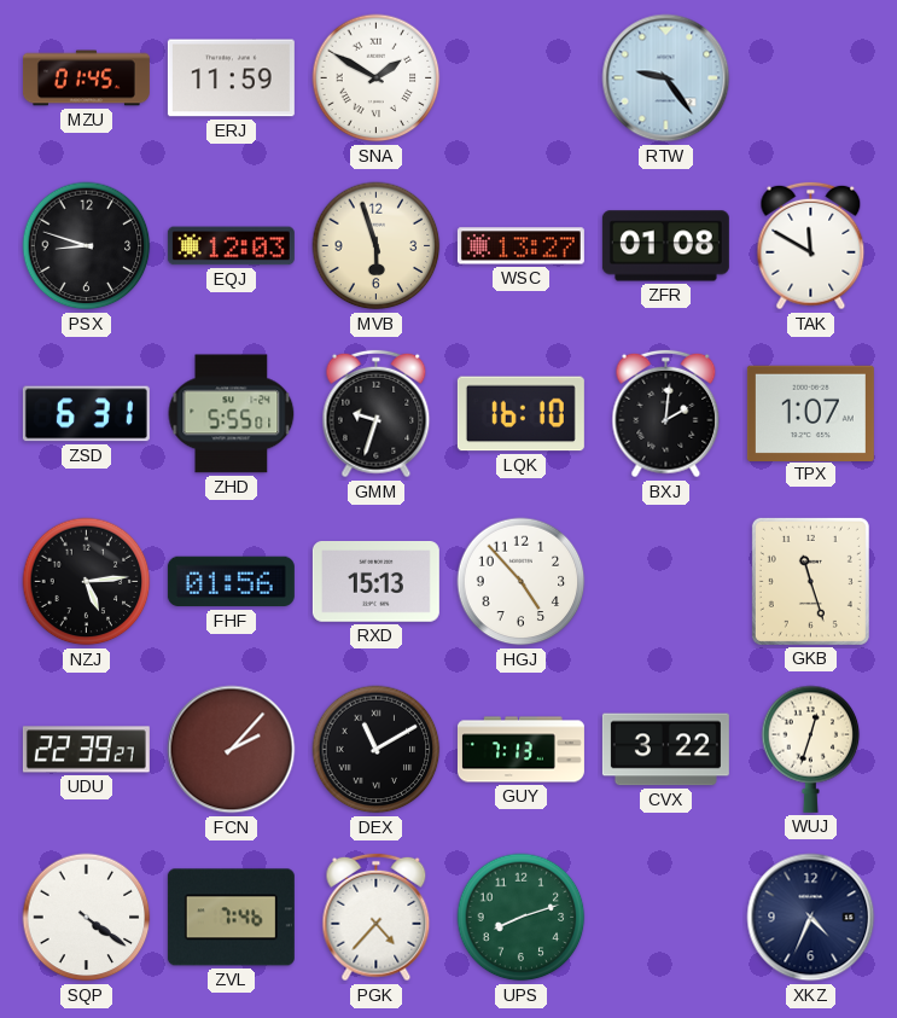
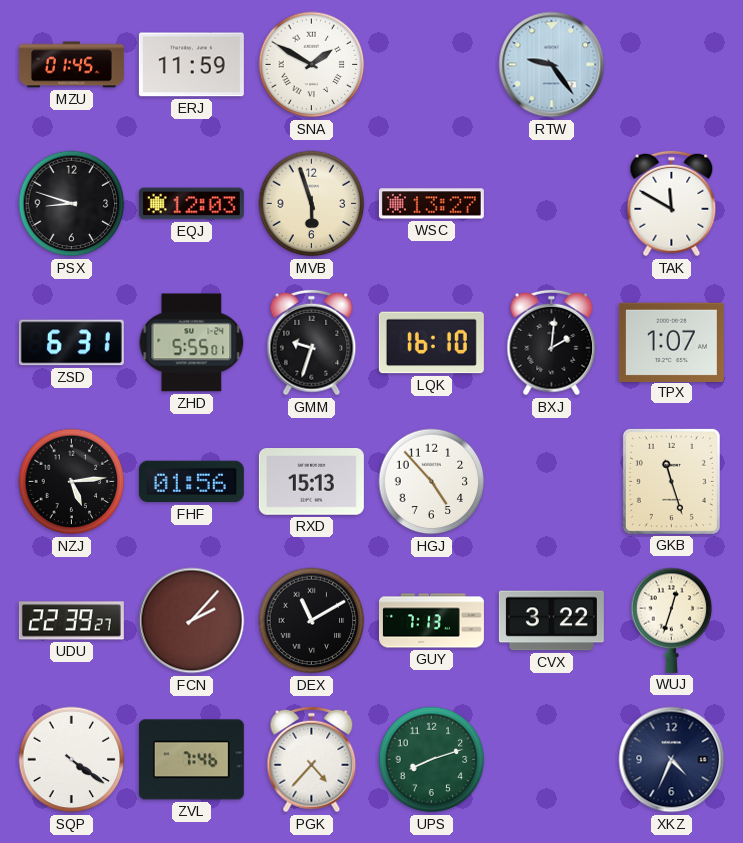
ZFR: 01:08 -> none
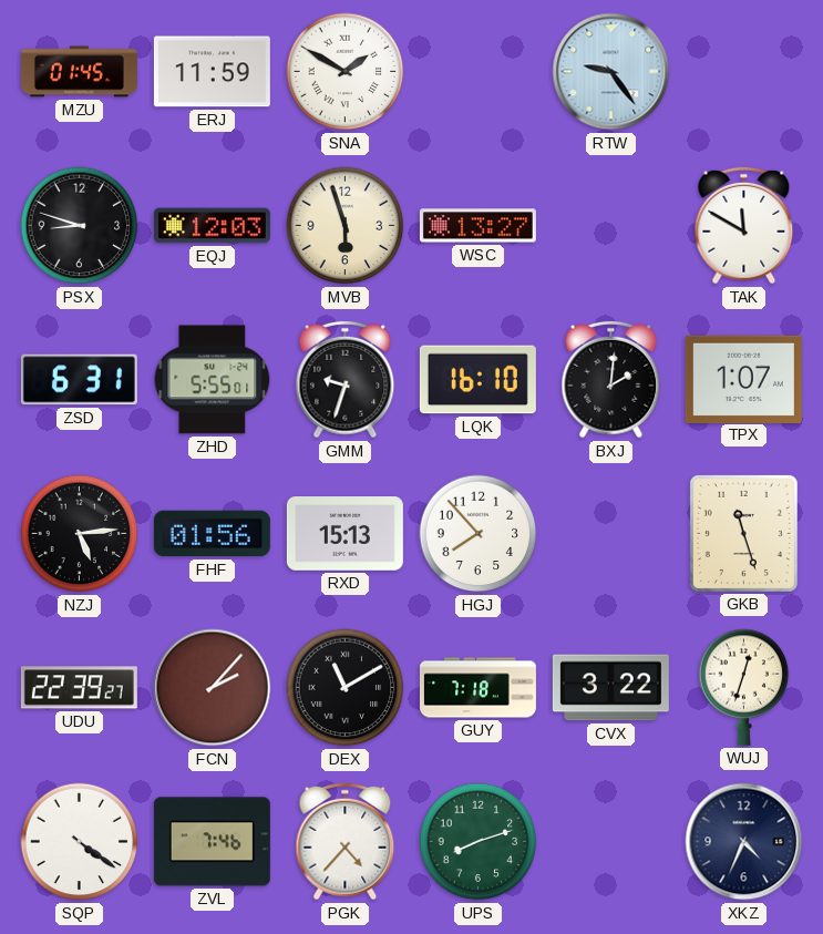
HGJ: 4:53 -> 7:53
GUY: 7:13 -> 7:18
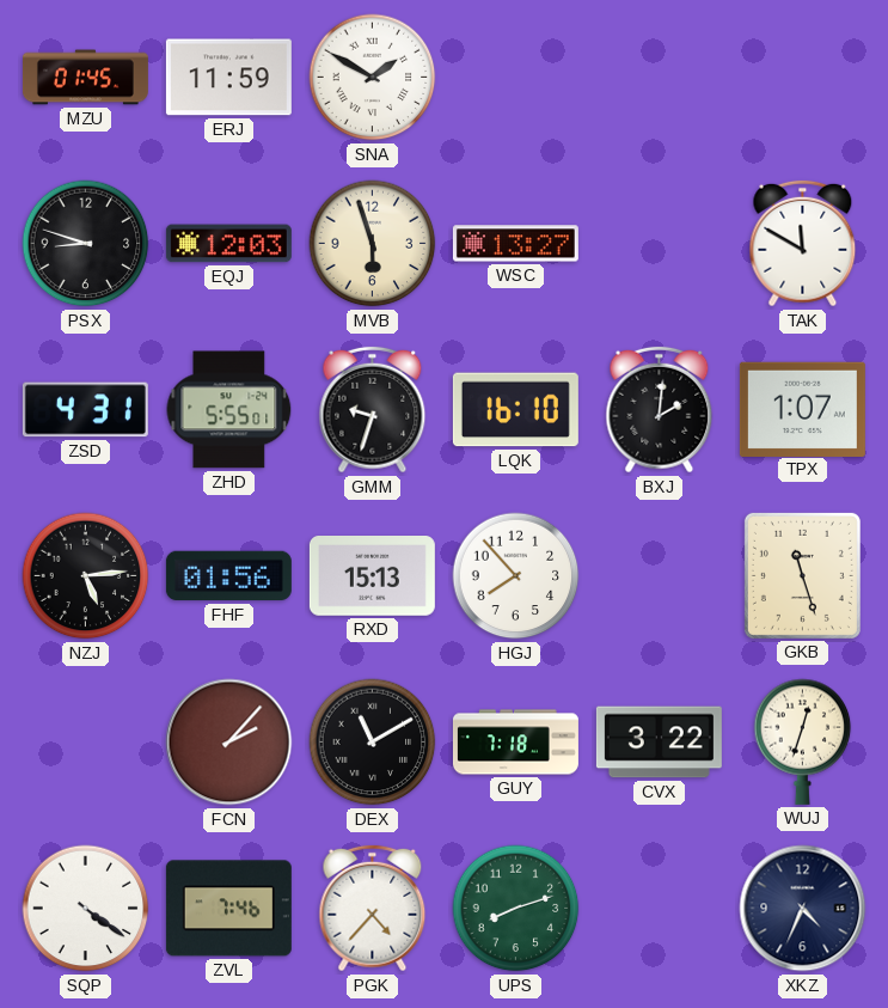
RTW: 9:24 -> none
ZSD: 6:31 -> 4:31
UDU: 22:39 -> none
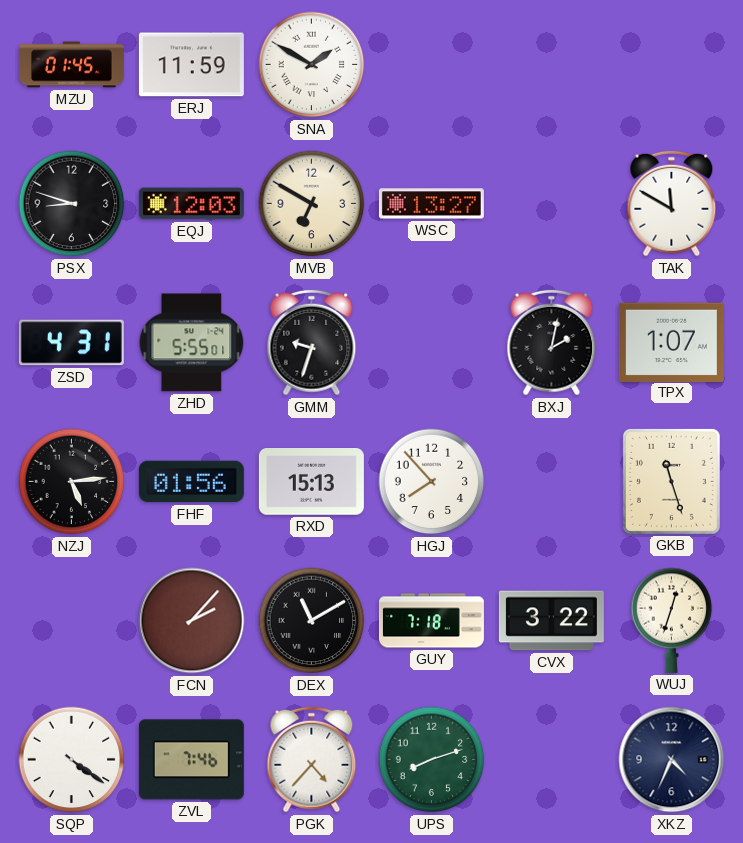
MVB: 5:57 -> 6:50
LQK: 16:10 -> none
BXJ: 2:01 -> 2:02
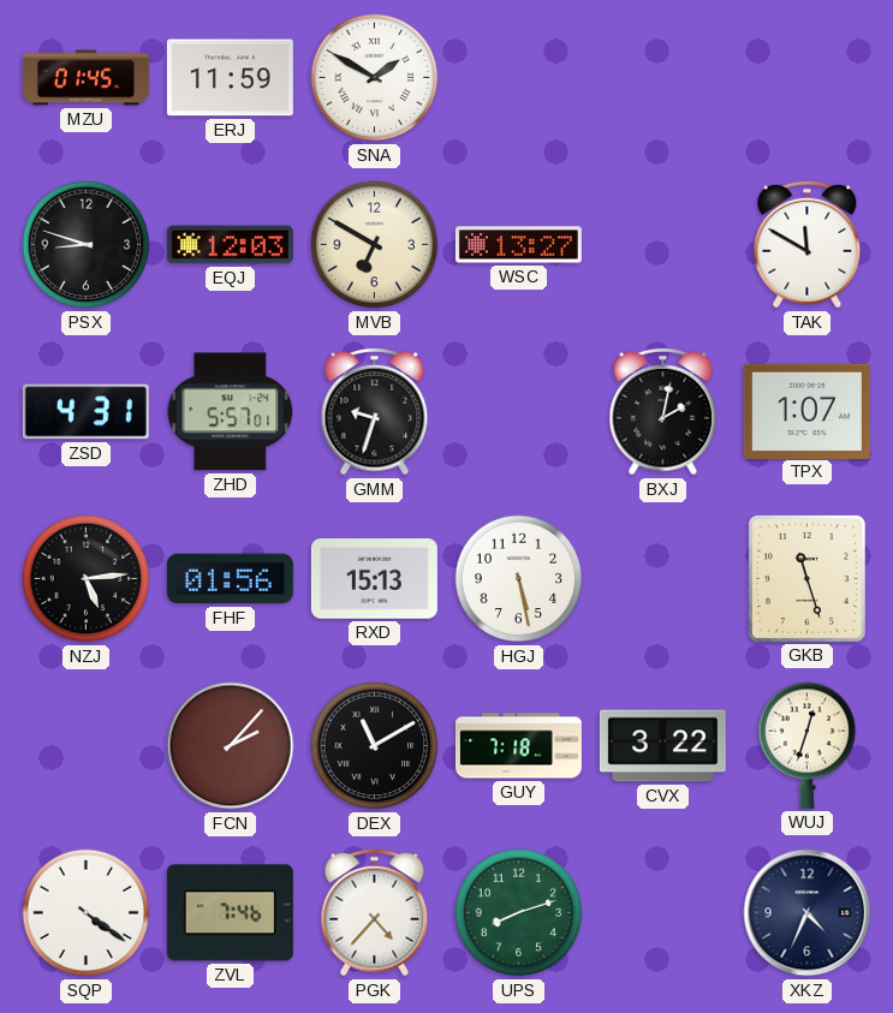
ZHD: 5:55 -> 5:57
HGJ: 7:53 -> 5:28
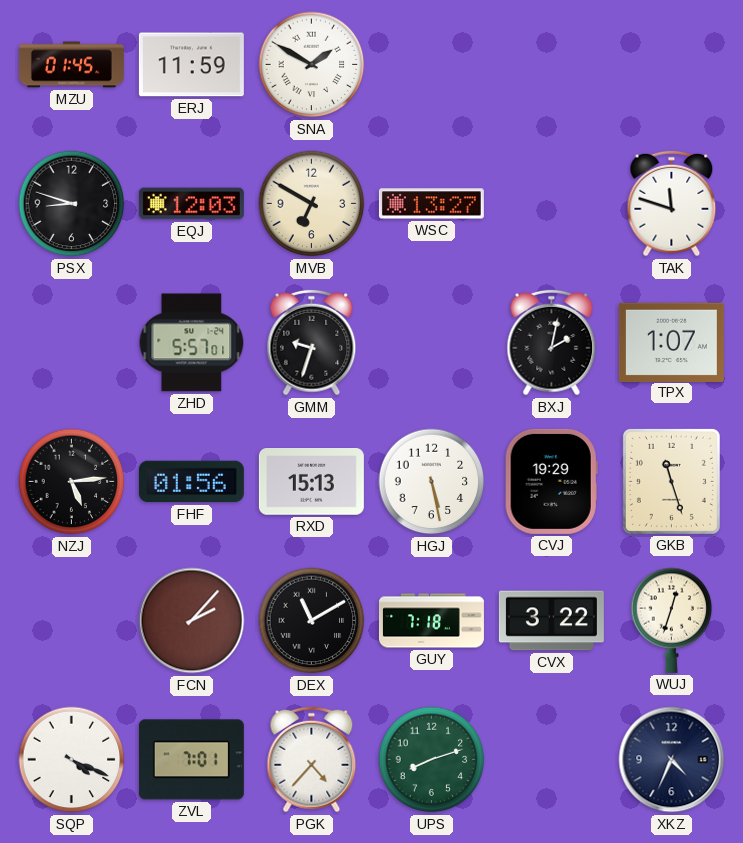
TAK: 11:50 -> 11:48
ZSD: 4:31 -> none
CVJ: none -> 19:29
SQP: 4:21 -> 4:19
ZVL: 7:46 -> 7:01
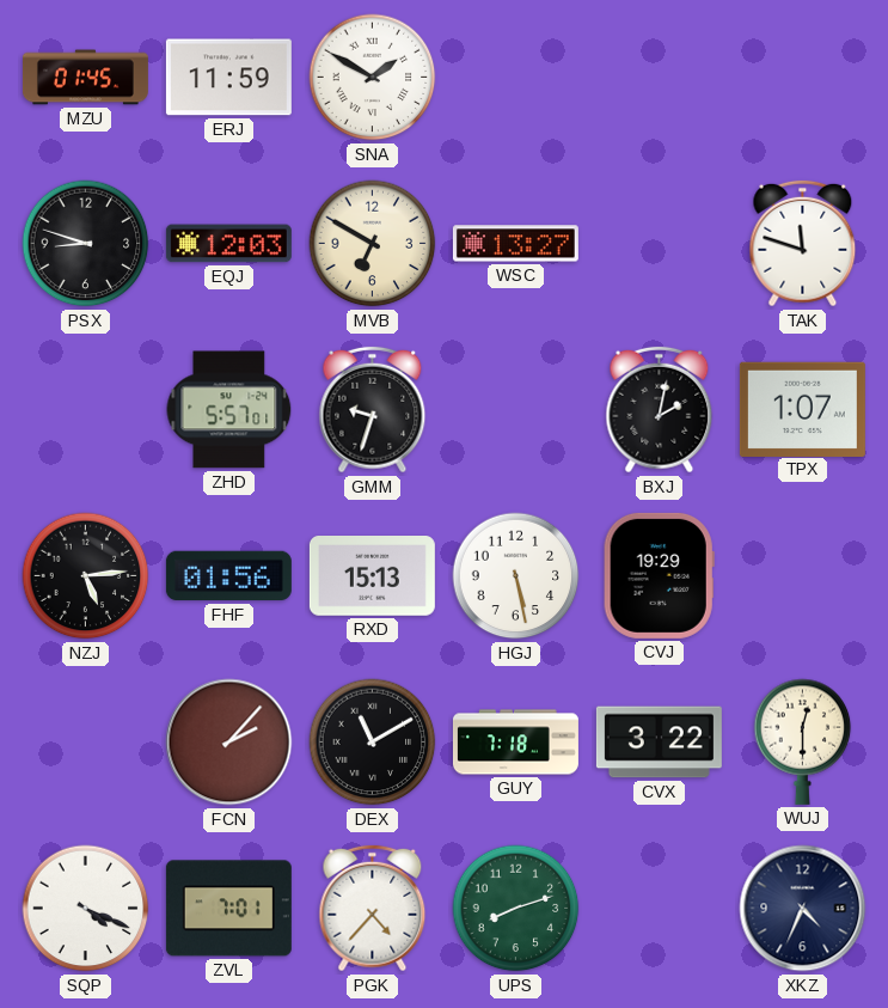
GKB: 11:27 -> none
WUJ: 12:33 -> 12:30
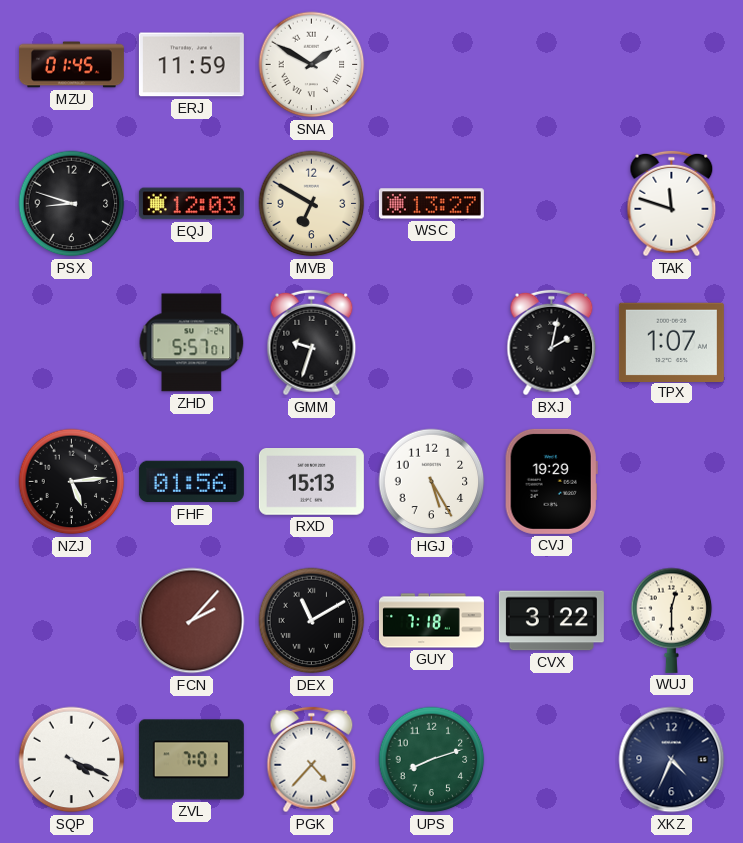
HGJ: 5:28 -> 5:25
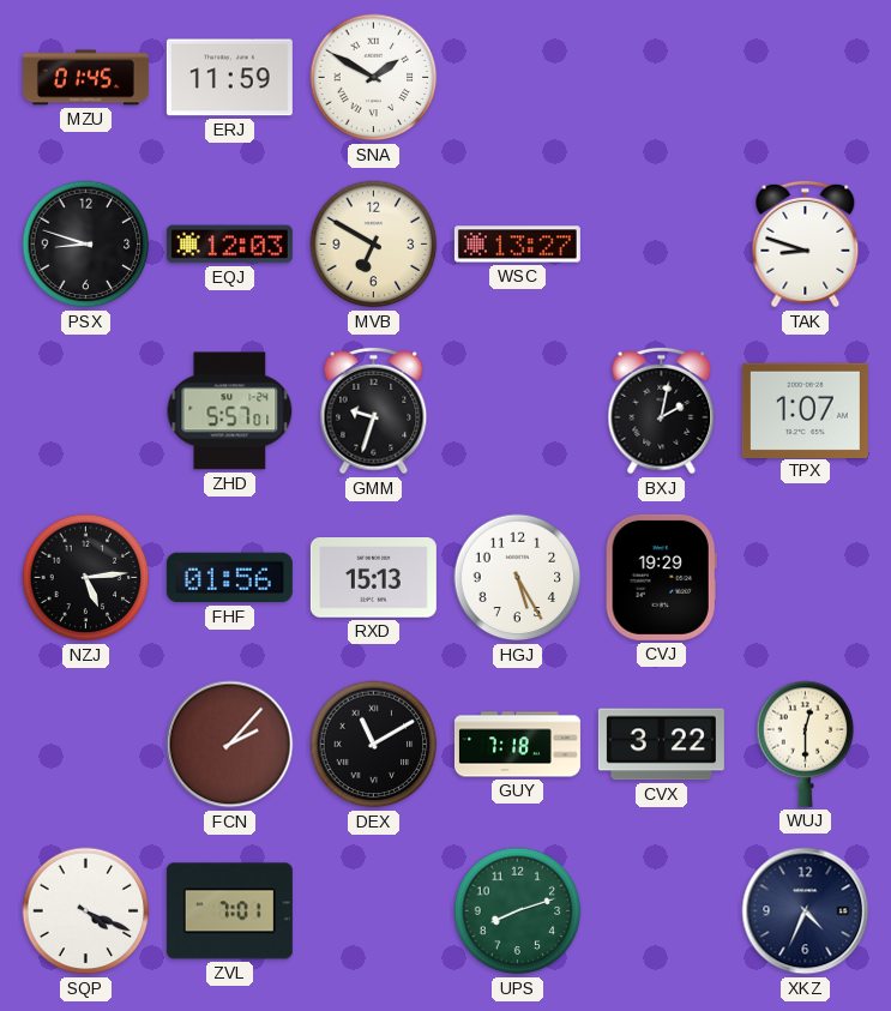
TAK: 11:48 -> 8:48
PGK: 4:37 -> none
